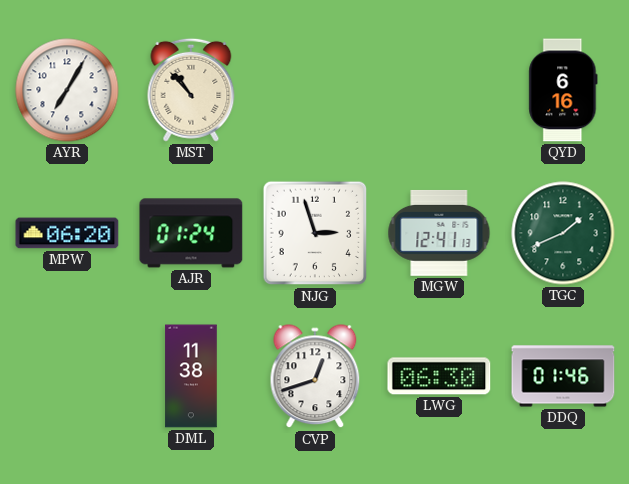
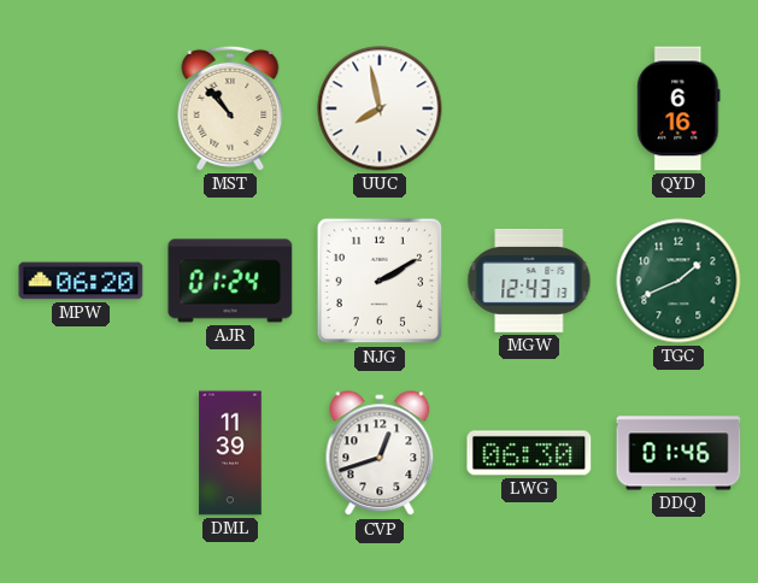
AYR: 7:05 -> none
UUC: none -> 7:58
NJG: 2:57 -> 2:10
MGW: 12:41 -> 12:43
DML: 11:38 -> 11:39
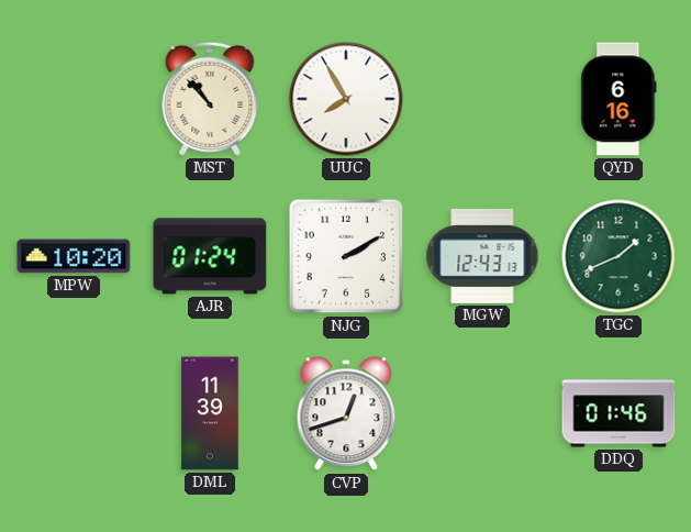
UUC: 7:58 -> 7:55
MPW: 06:20 -> 10:20
LWG: 06:30 -> none
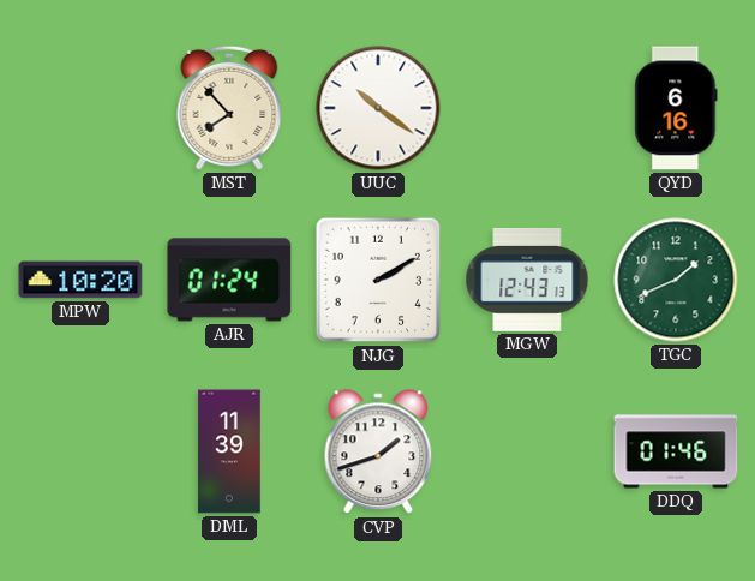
MST: 10:53 -> 7:53
UUC: 7:55 -> 10:21
CVP: 12:42 -> 1:42
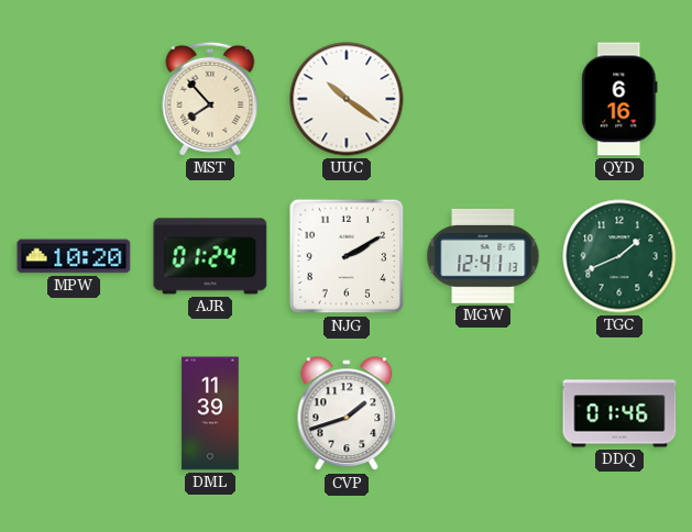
MGW: 12:43 -> 12:41
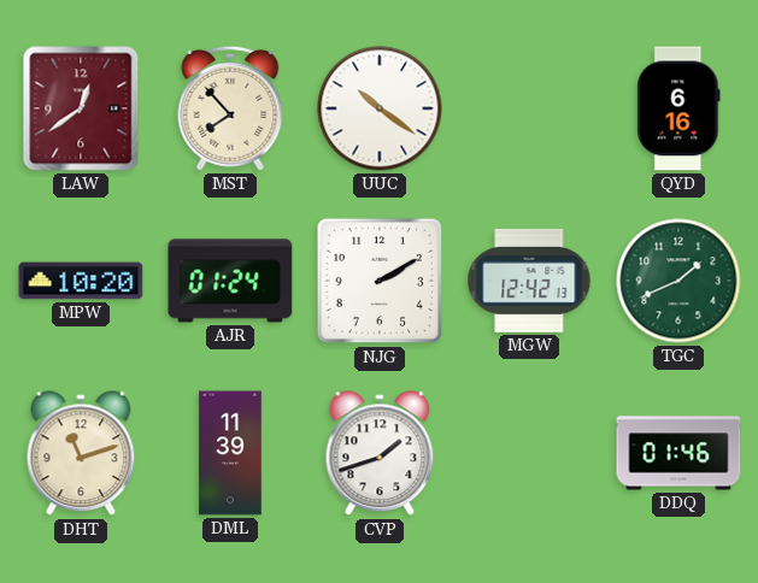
LAW: none -> 12:39
MGW: 12:41 -> 12:42
DHT: none -> 11:12
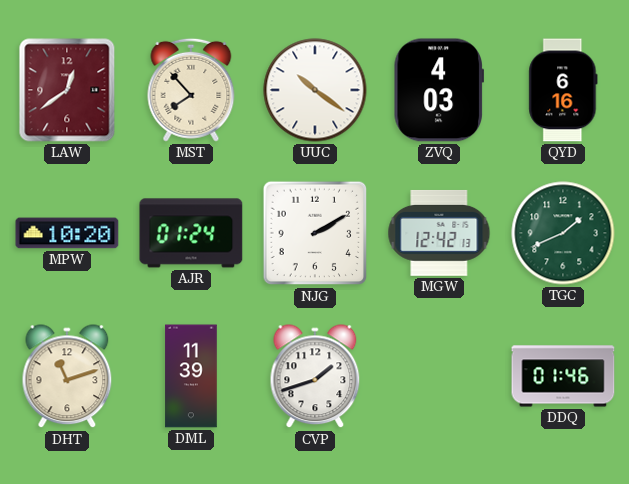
ZVQ: none -> 4:03
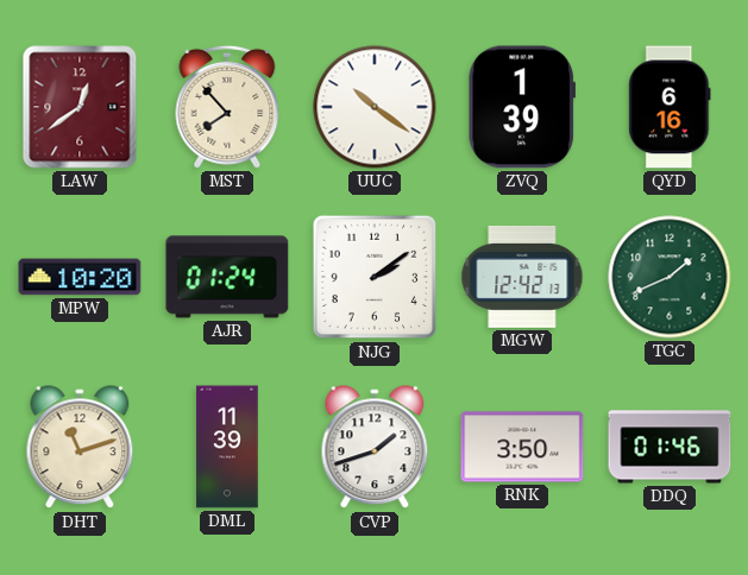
ZVQ: 4:03 -> 1:39
NJG: 2:10 -> 2:09
RNK: none -> 3:50
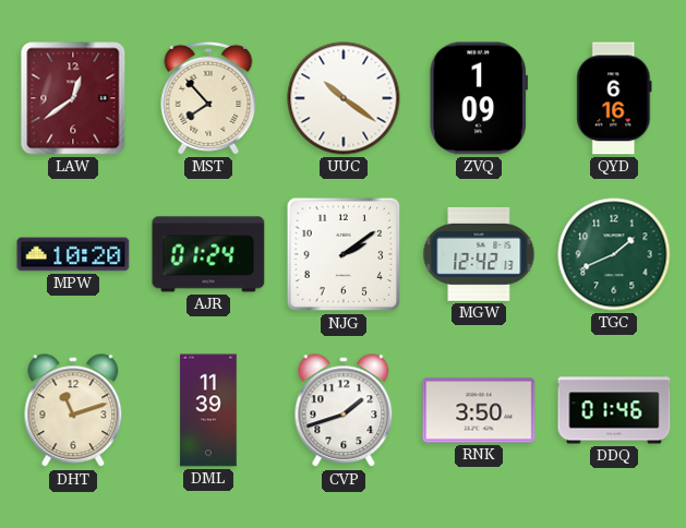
ZVQ: 1:39 -> 1:09
